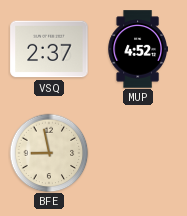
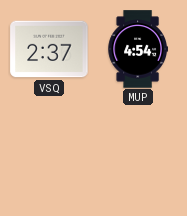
MUP: 4:52 -> 4:54
BFE: 8:58 -> none
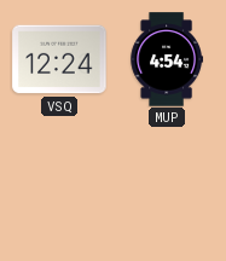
VSQ: 2:37 -> 12:24
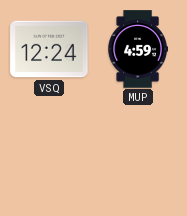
MUP: 4:54 -> 4:59
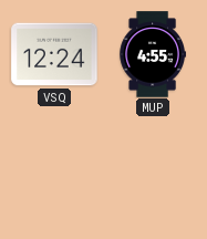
MUP: 4:59 -> 4:55
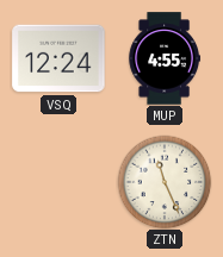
ZTN: none -> 11:26
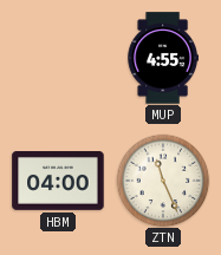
VSQ: 12:24 -> none
HBM: none -> 04:00
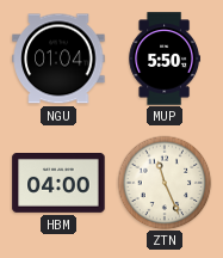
NGU: none -> 01:04
MUP: 4:55 -> 5:50
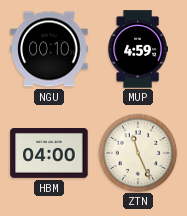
NGU: 01:04 -> 00:10
MUP: 5:50 -> 4:59
